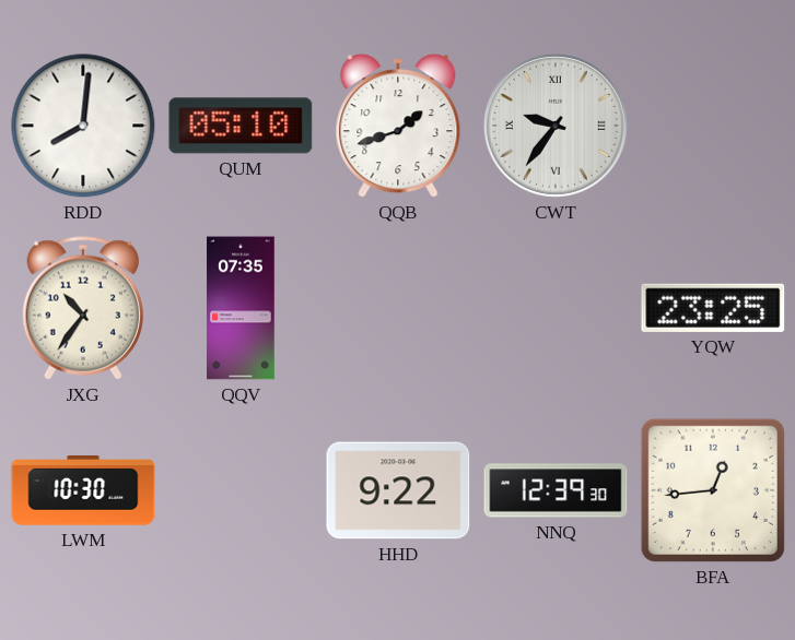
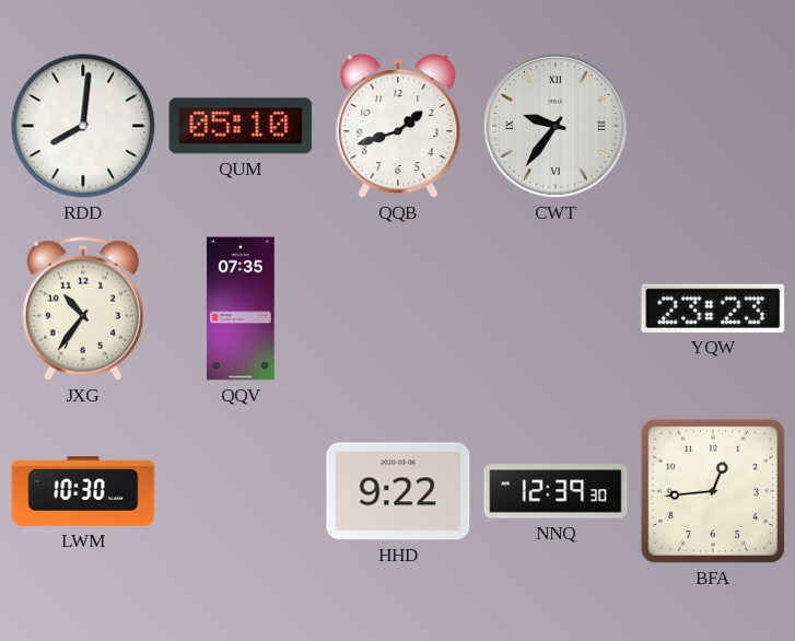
YQW: 23:25 -> 23:23
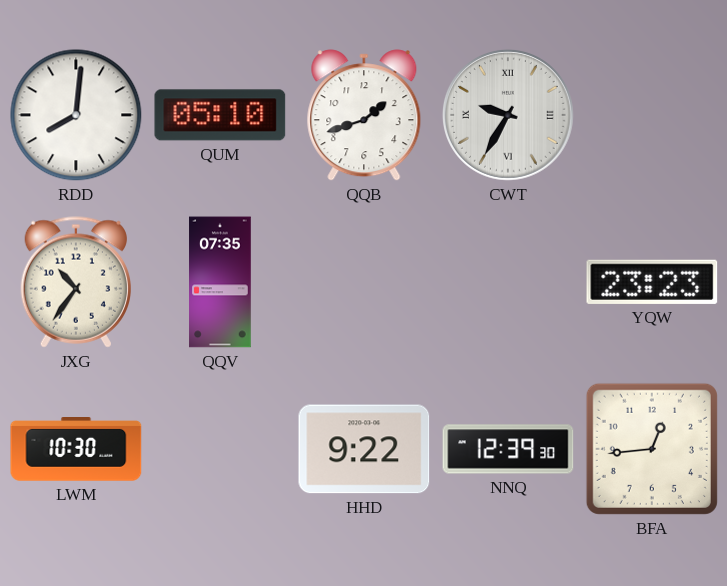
CWT: 9:36 -> 9:35
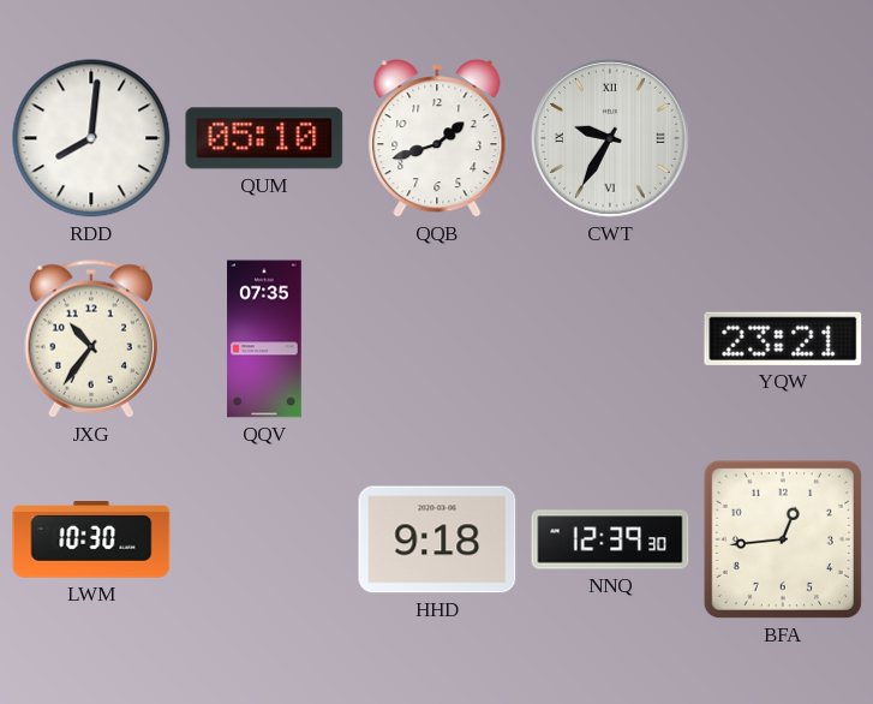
YQW: 23:23 -> 23:21
HHD: 9:22 -> 9:18
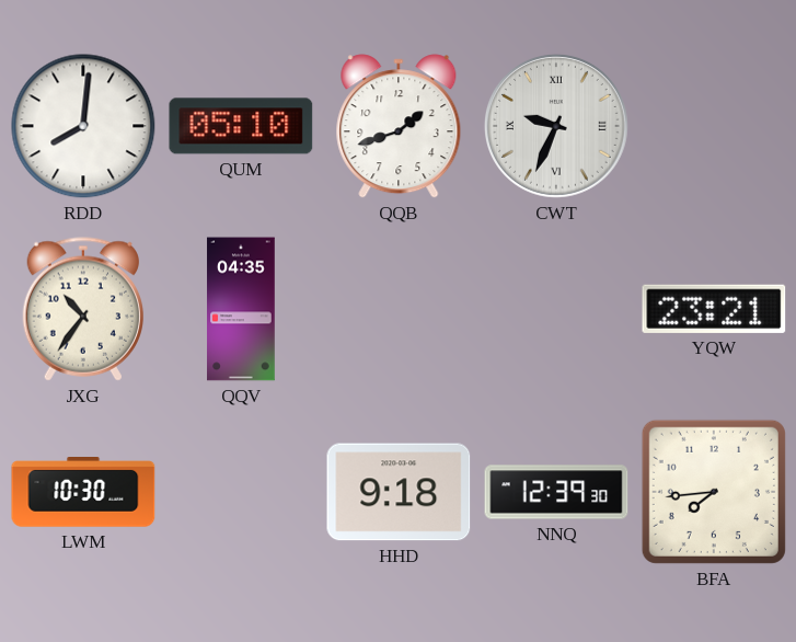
CWT: 9:35 -> 9:34
QQV: 07:35 -> 04:35
BFA: 12:44 -> 7:44
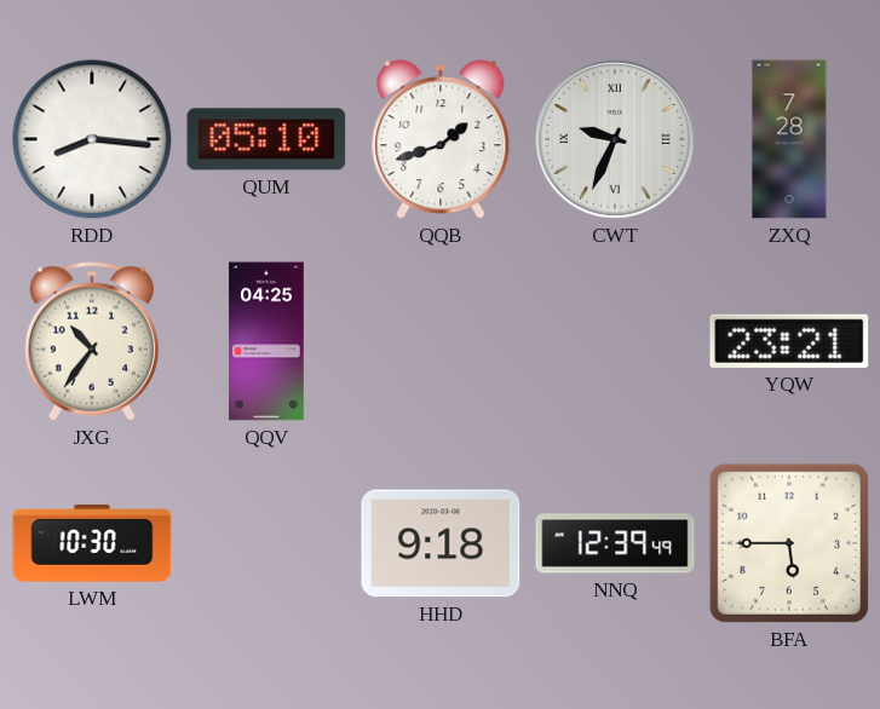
RDD: 8:01 -> 8:16
ZXQ: none -> 7:28
QQV: 04:35 -> 04:25
NNQ: 12:39:30 -> 12:39:49
BFA: 7:44 -> 5:45
